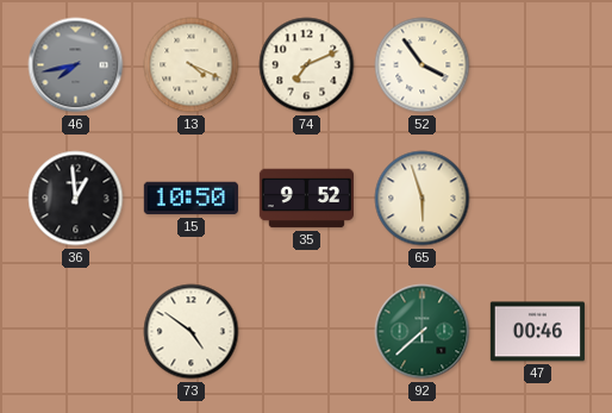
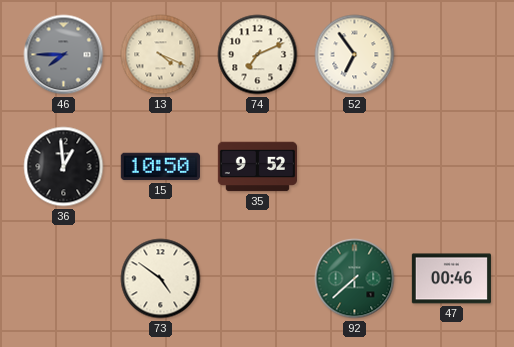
46: 7:43 -> 7:45
52: 3:54 -> 6:54
65: 5:57 -> none
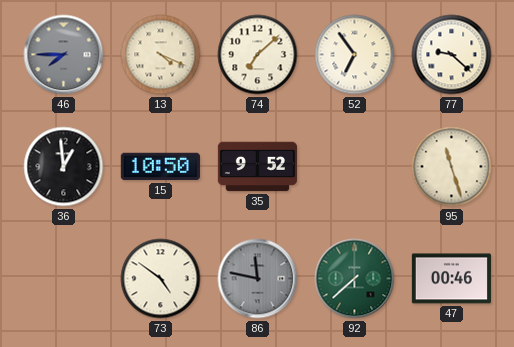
74: 7:11 -> 7:08
77: none -> 9:22
95: none -> 11:27
86: none -> 11:47
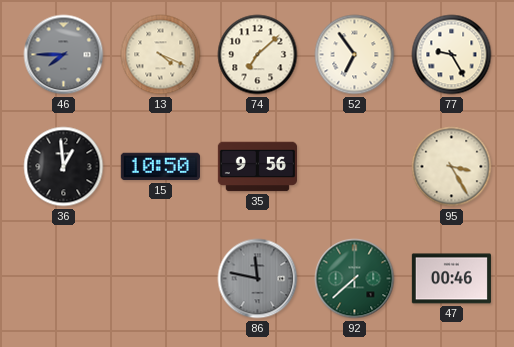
77: 9:22 -> 9:25
35: 9:52 -> 9:56
95: 11:27 -> 3:25
73: 4:51 -> none
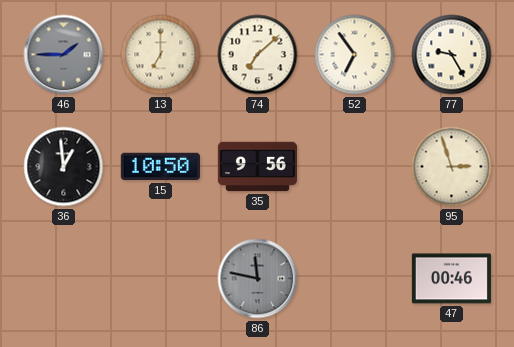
46: 7:45 -> 1:45
13: 4:19 -> 7:00
95: 3:25 -> 2:57
92: 7:38 -> none
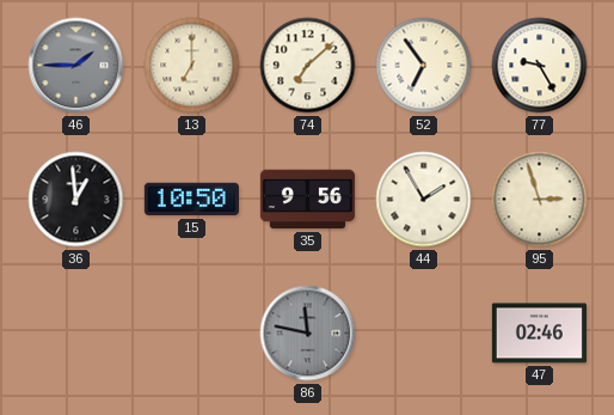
44: none -> 1:55
47: 00:46 -> 02:46
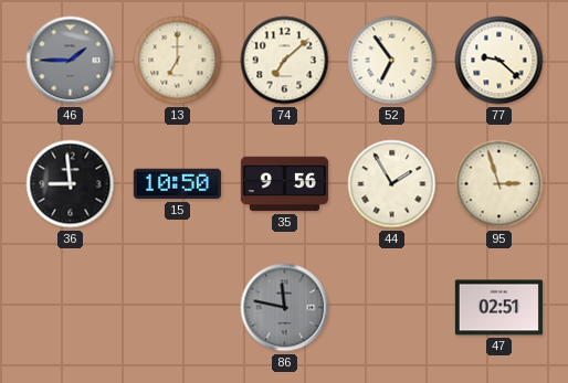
77: 9:25 -> 9:22
36: 12:59 -> 8:59
47: 02:46 -> 02:51
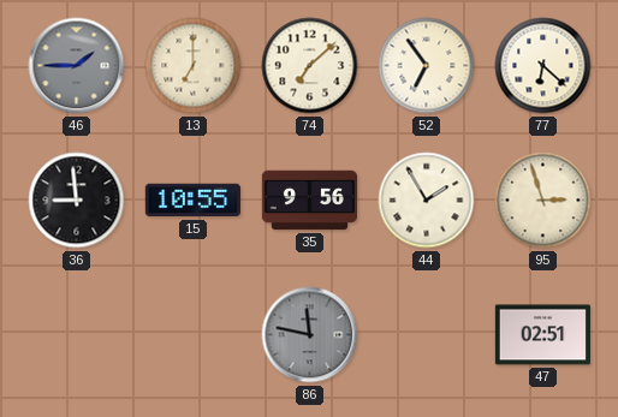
77: 9:22 -> 6:22
15: 10:50 -> 10:55
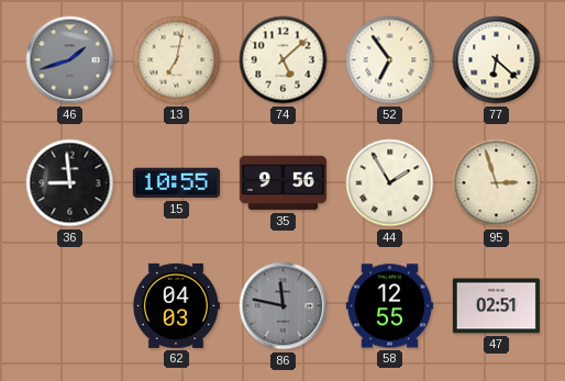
46: 1:45 -> 1:42
13: 7:00 -> 7:02
74: 7:08 -> 5:08
62: none -> 04:03
58: none -> 12:55
